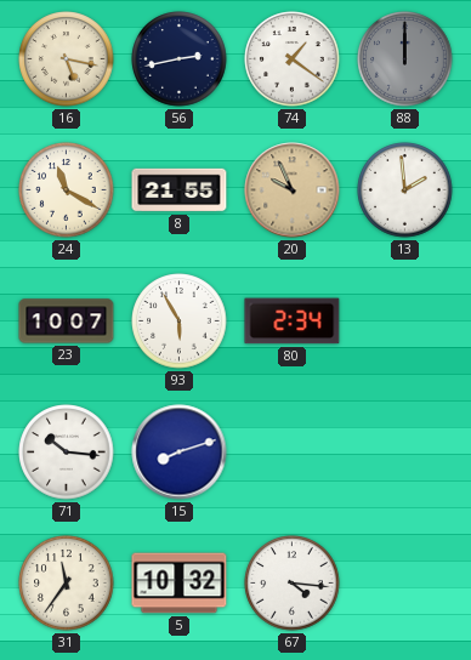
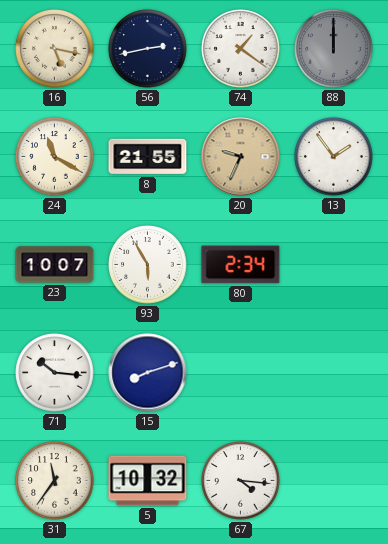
20: 9:56 -> 9:34
13: 1:59 -> 1:54
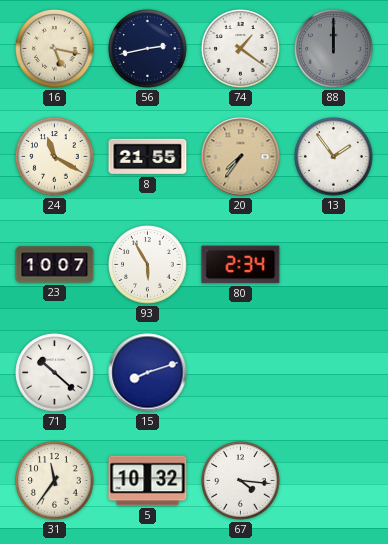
20: 9:34 -> 7:36
71: 10:16 -> 10:22
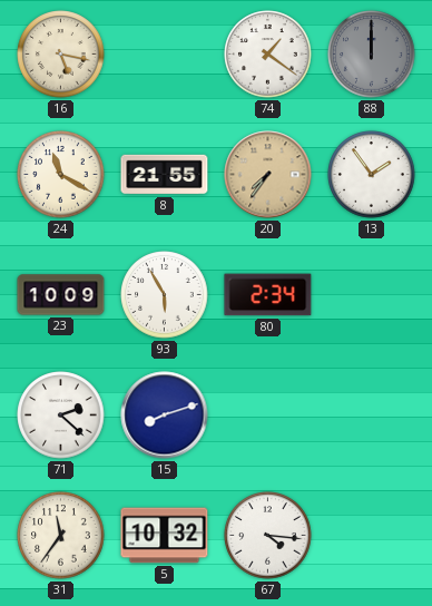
56: 2:43 -> none
23: 10:07 -> 10:09
71: 10:22 -> 2:22
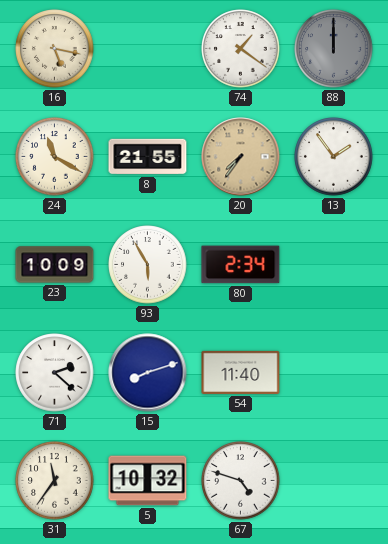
54: none -> 11:40
67: 4:16 -> 4:48
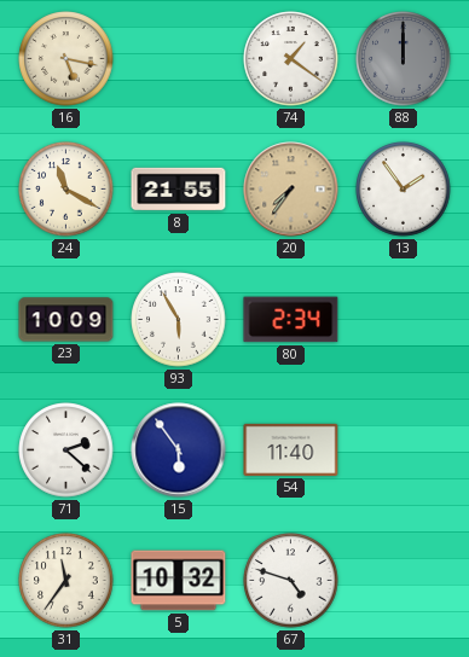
15: 8:12 -> 5:54
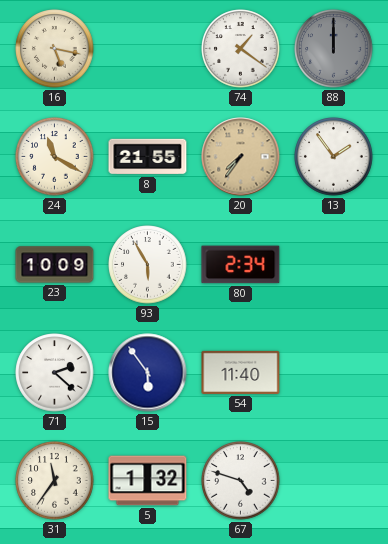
5: 10:32 -> 1:32
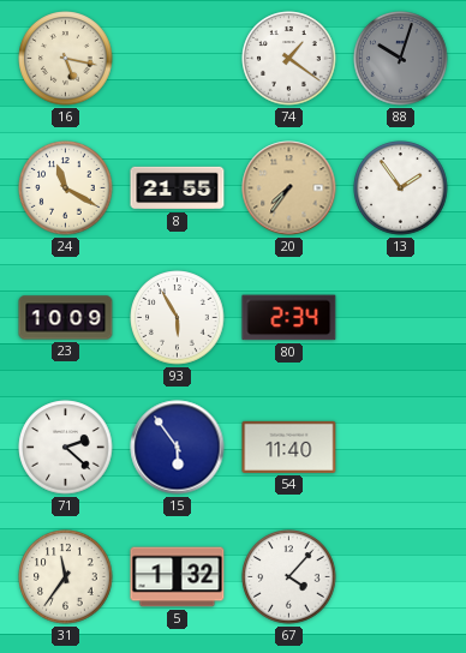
88: 12:00 -> 10:03
67: 4:48 -> 4:07
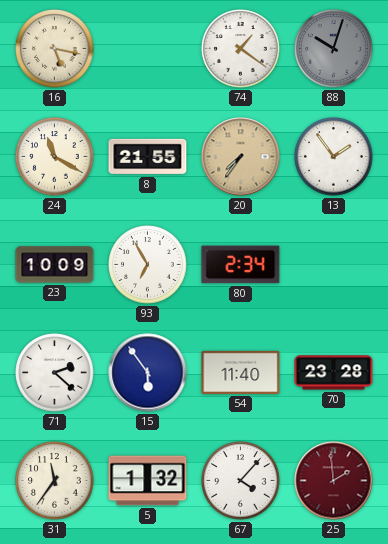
93: 5:55 -> 6:55
70: none -> 23:28
25: none -> 1:59
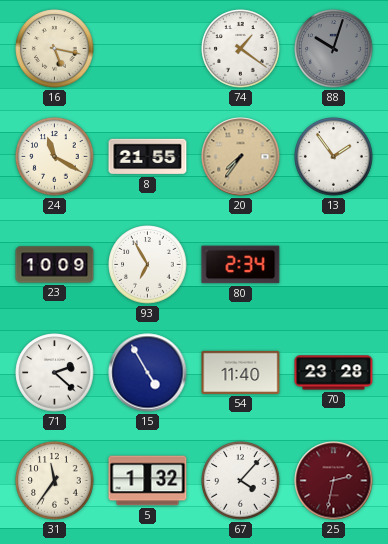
15: 5:54 -> 4:55
25: 1:59 -> 2:32
